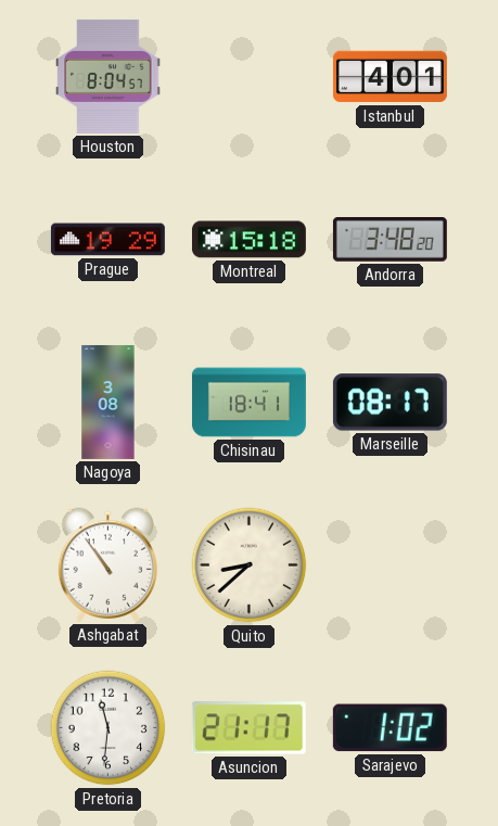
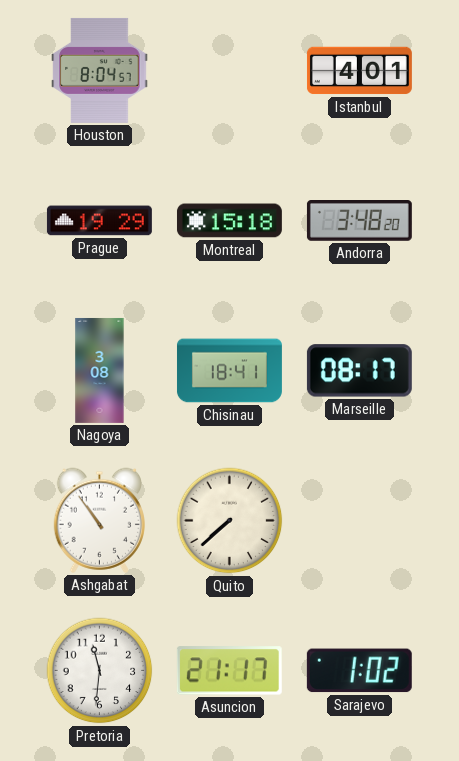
Quito: 8:38 -> 7:38
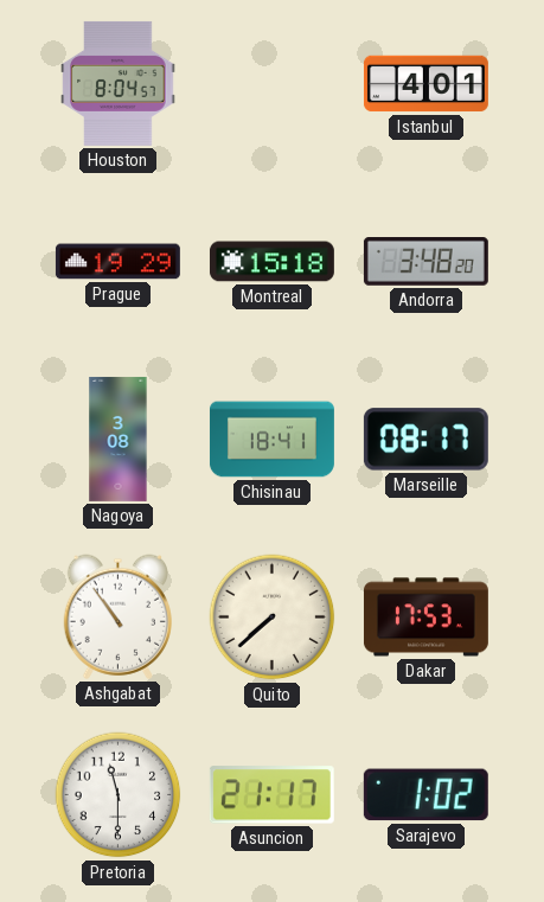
Dakar: none -> 17:53
Pretoria: 11:31 -> 11:30
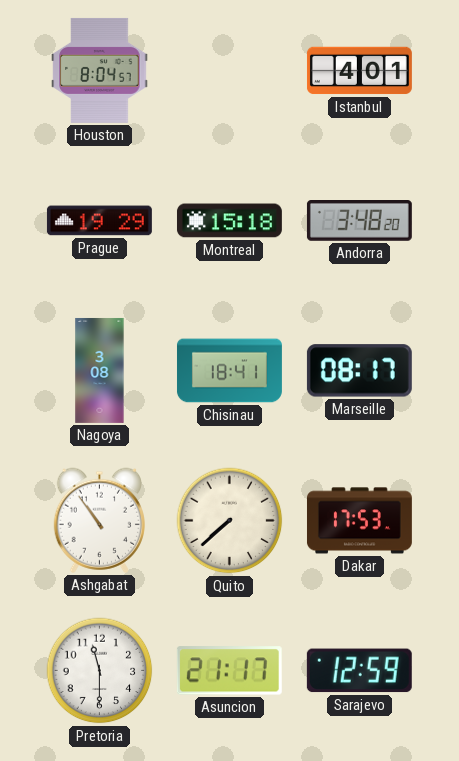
Sarajevo: 1:02 -> 12:59
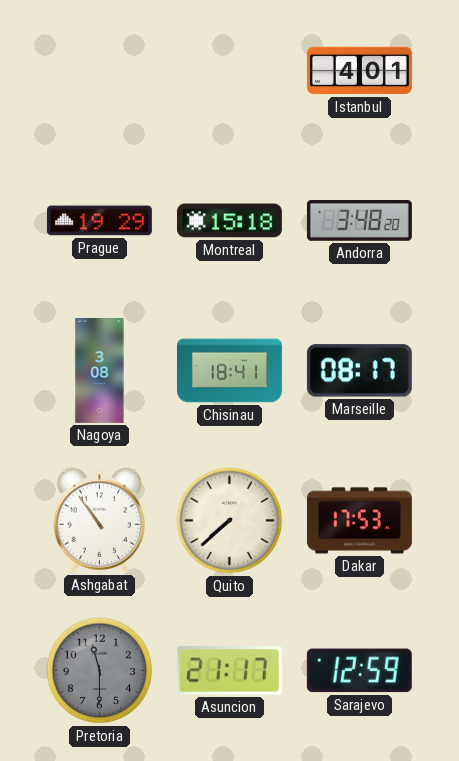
Houston: 8:04 -> none
Pretoria dial: white -> grey
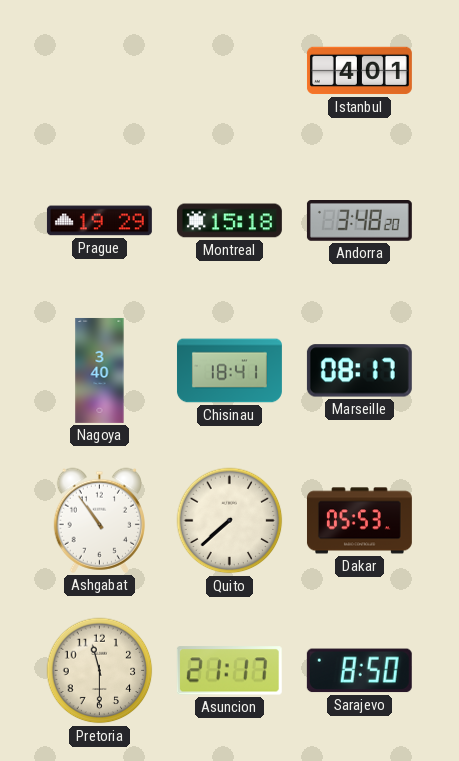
Nagoya: 3:08 -> 3:40
Dakar: 17:53 -> 05:53
Pretoria dial: grey -> cream
Sarajevo: 12:59 -> 8:50
